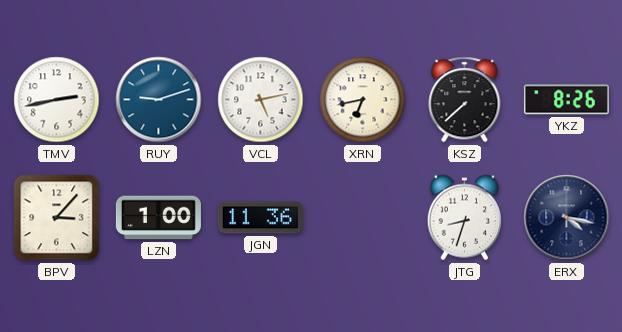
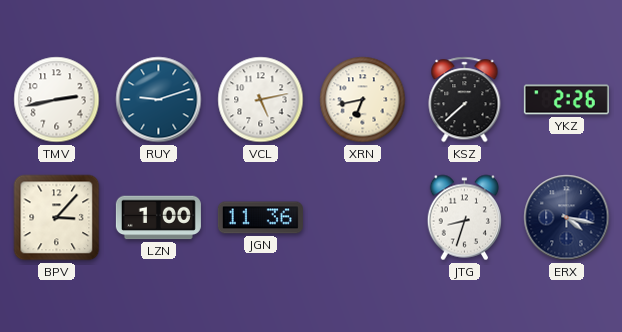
YKZ: 8:26 -> 2:26
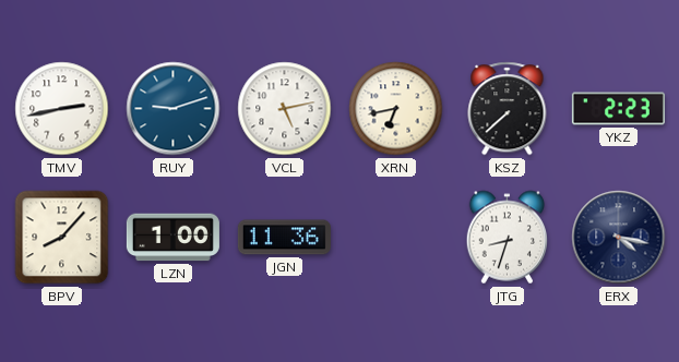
YKZ: 2:26 -> 2:23
BPV: 3:07 -> 8:07
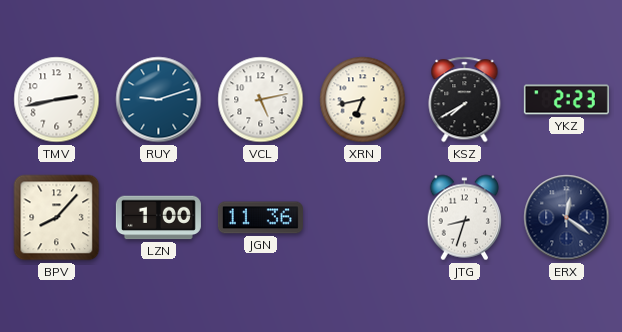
KSZ: 7:38 -> 7:40
ERX: 4:17 -> 12:21
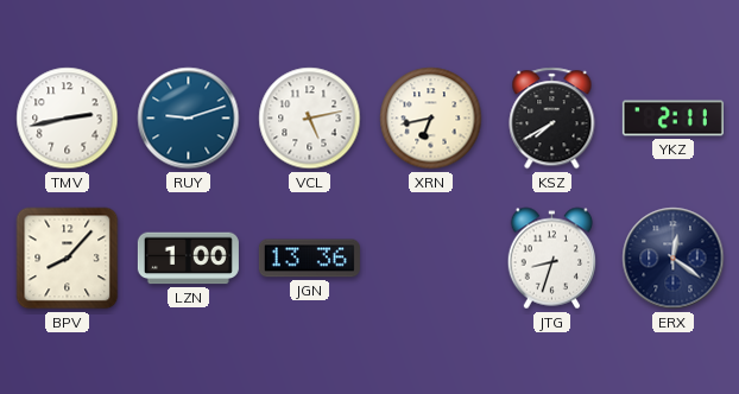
YKZ: 2:23 -> 2:11
JGN: 11:36 -> 13:36
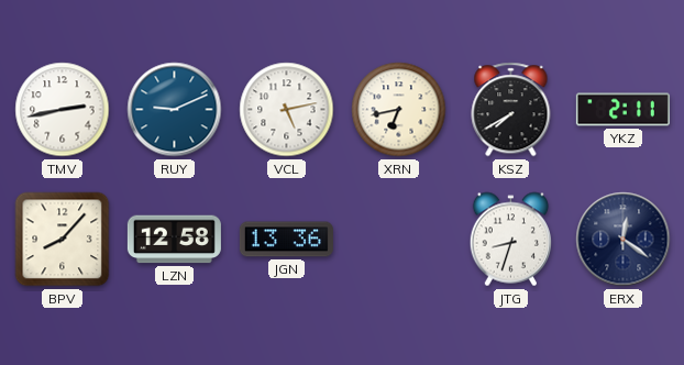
RUY: 9:12 -> 9:11
LZN: 1:00 -> 12:58
